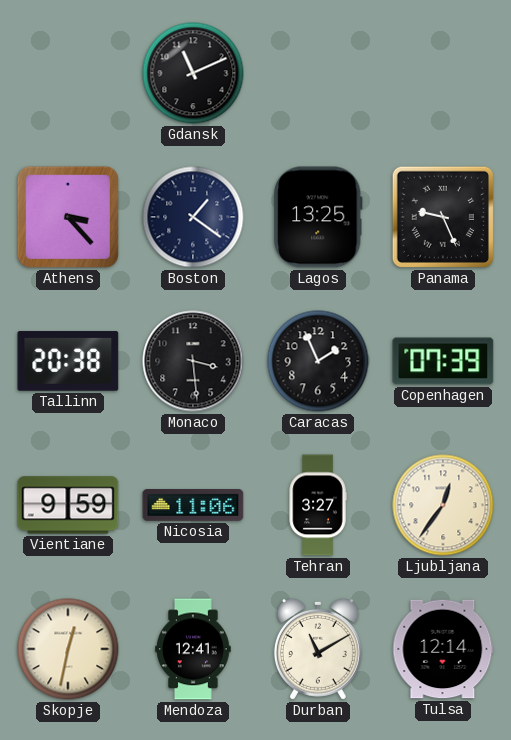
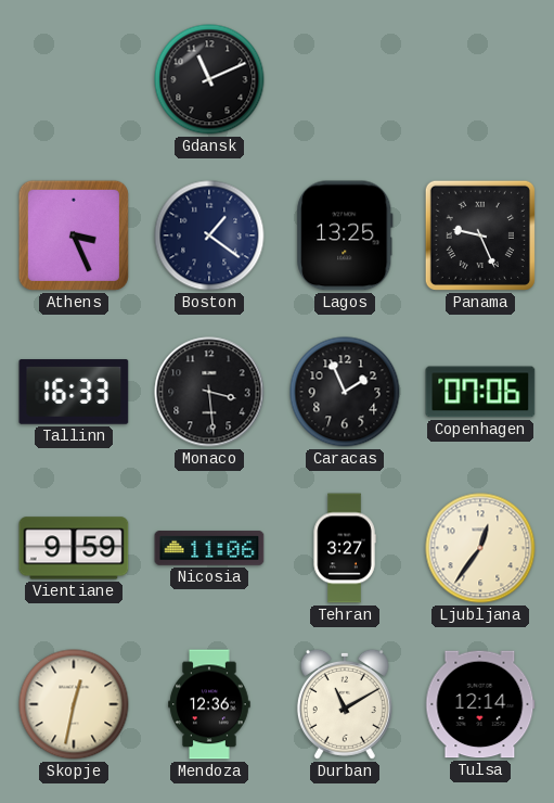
Athens: 3:23 -> 3:26
Tallinn: 20:38 -> 16:33
Copenhagen: 07:39 -> 07:06
Mendoza: 12:41 -> 12:36
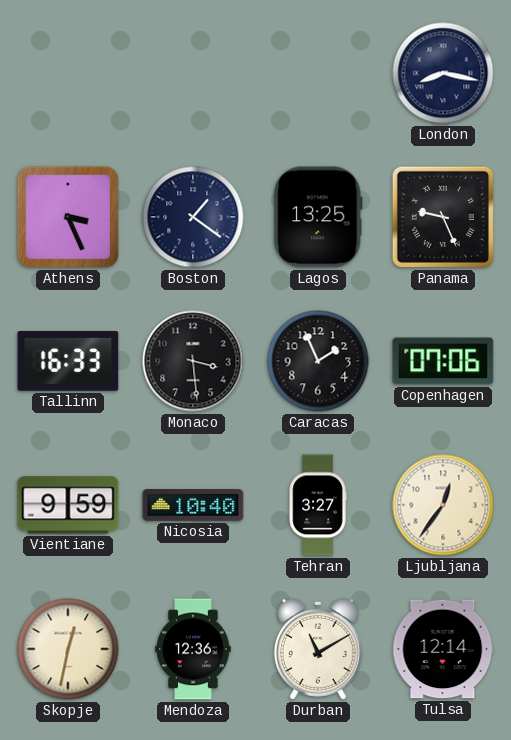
Gdansk: 11:11 -> none
London: none -> 8:17
Nicosia: 11:06 -> 10:40
